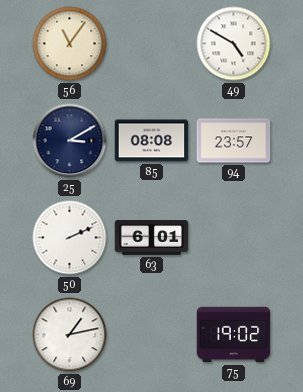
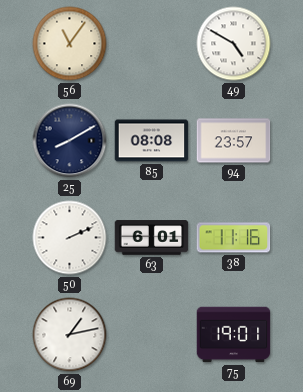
25: 3:10 -> 8:10
38: none -> 11:16
75: 19:02 -> 19:01
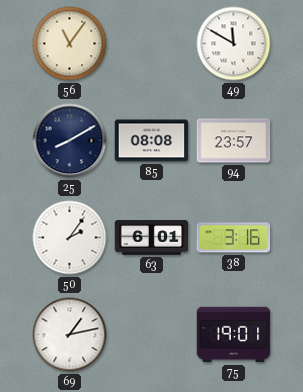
49: 4:50 -> 11:50
50: 2:11 -> 2:06
38: 11:16 -> 3:16
